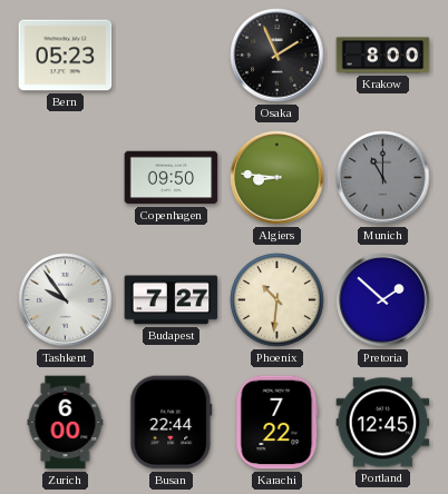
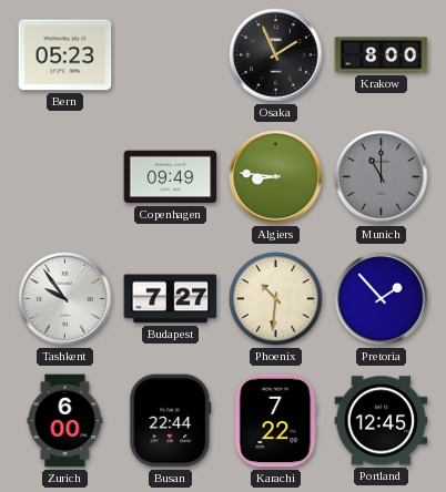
Copenhagen: 09:50 -> 09:49
Pretoria: 1:52 -> 1:53
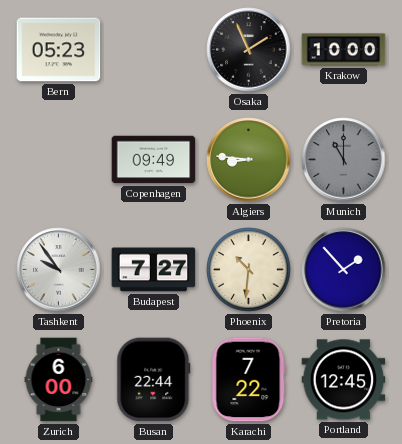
Krakow: 8:00 -> 10:00
